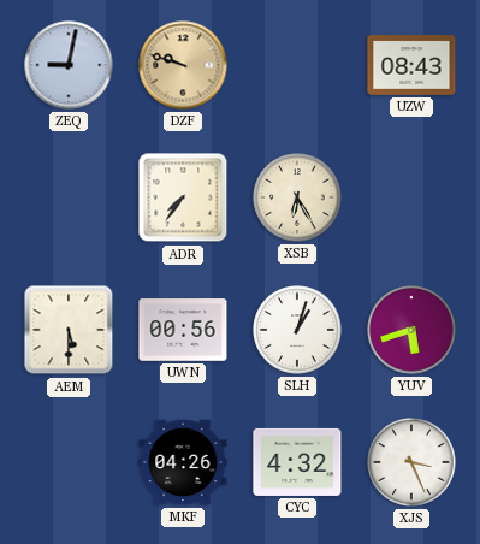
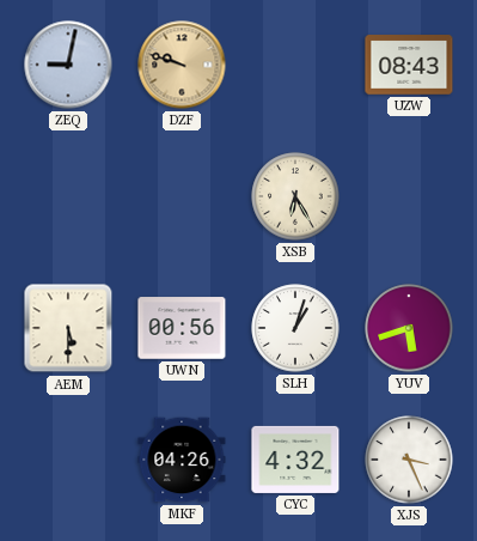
ADR: 7:36 -> none
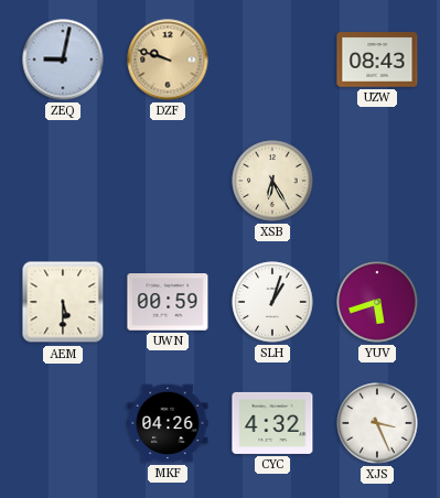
UWN: 00:56 -> 00:59
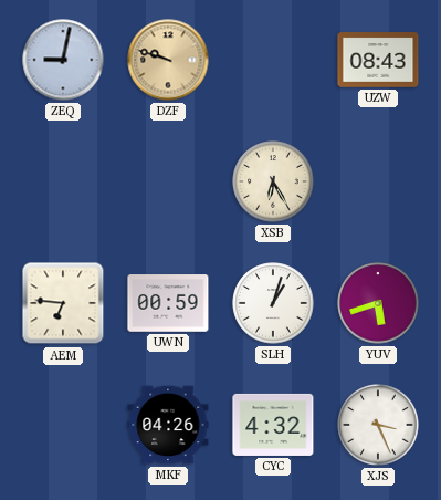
AEM: 5:30 -> 6:46
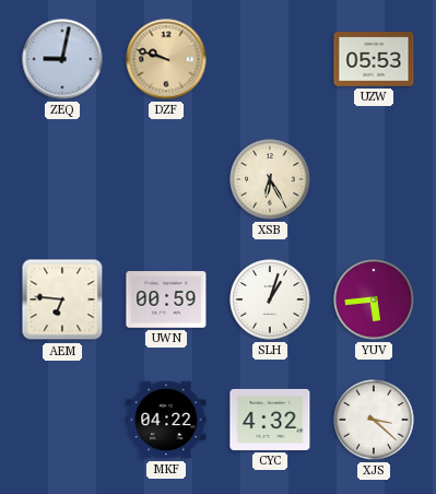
UZW: 08:43 -> 05:53
YUV: 5:42 -> 5:44
MKF: 04:26 -> 04:22
XJS: 3:26 -> 3:22
